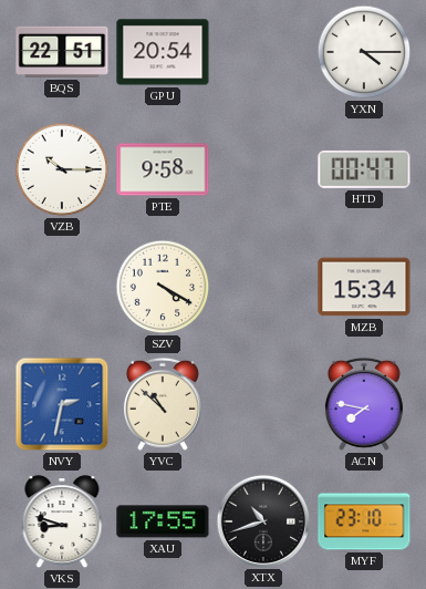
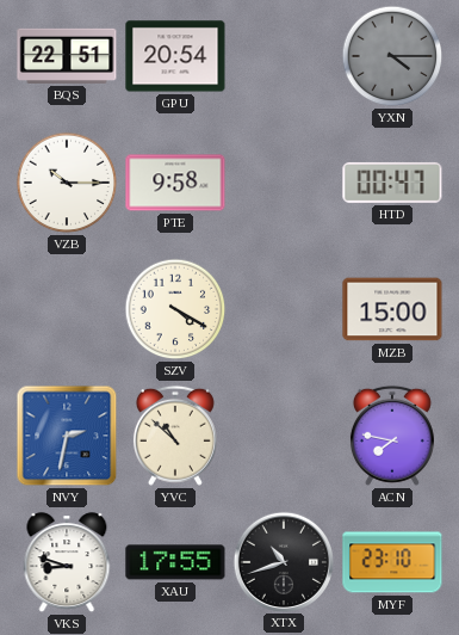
YXN dial: white -> grey
MZB: 15:34 -> 15:00
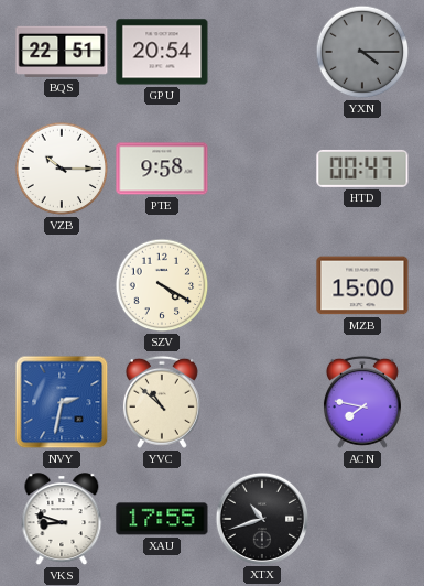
MYF: 23:10 -> none
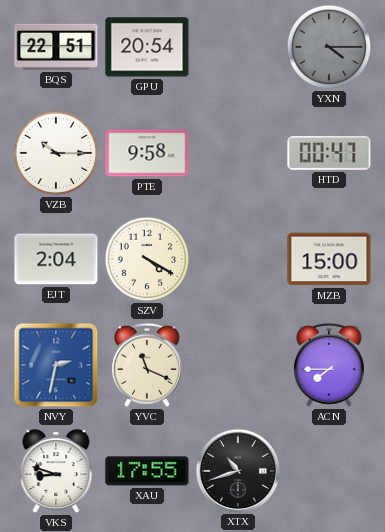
EJT: none -> 2:04
YVC: 10:52 -> 11:19
ACN: 7:47 -> 7:45
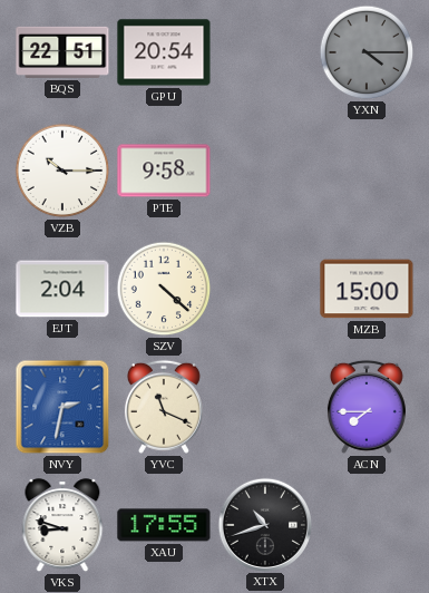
HTD: 00:47 -> none
SZV: 4:20 -> 4:22
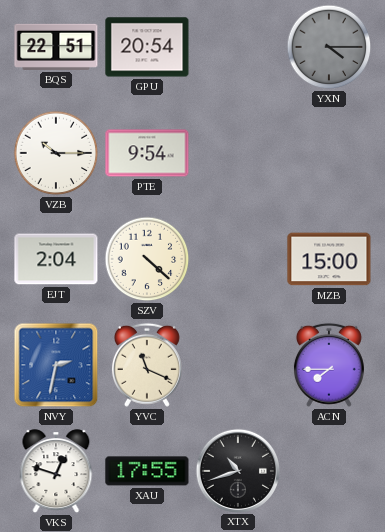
PTE: 9:58 -> 9:54
VKS: 8:48 -> 12:48
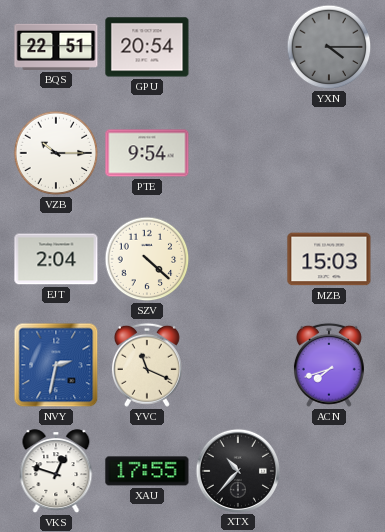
MZB: 15:00 -> 15:03
ACN: 7:45 -> 7:42
XTX: 10:42 -> 10:37
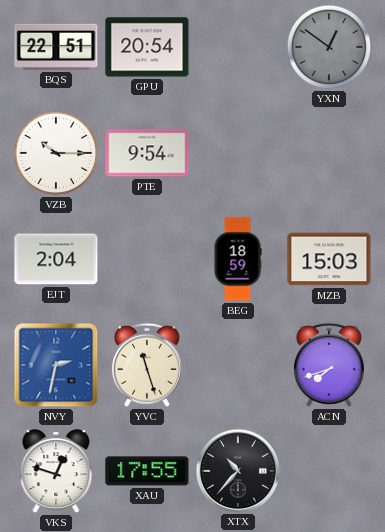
YXN: 4:15 -> 12:51
SZV: 4:22 -> none
BEG: none -> 18:59
YVC: 11:19 -> 11:27
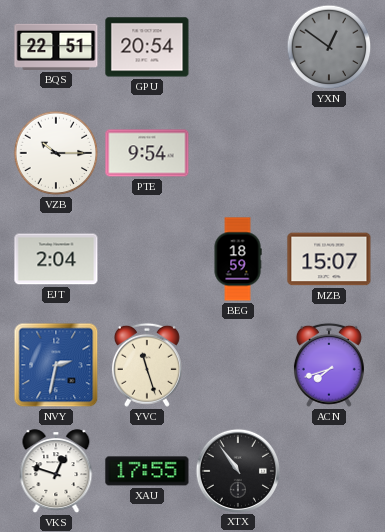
MZB: 15:03 -> 15:07
XTX: 10:37 -> 10:54
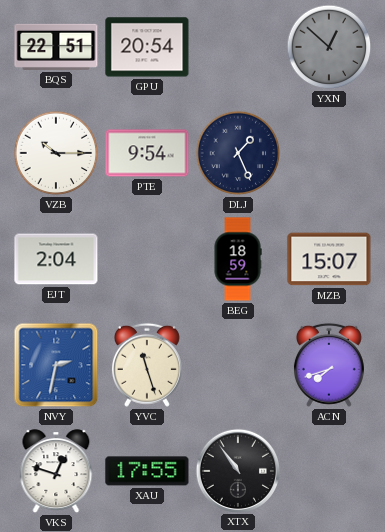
YXN: 12:51 -> 12:52
DLJ: none -> 1:26
